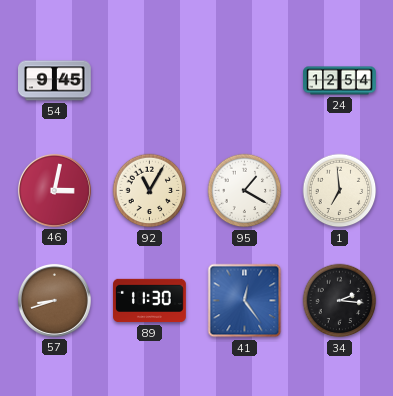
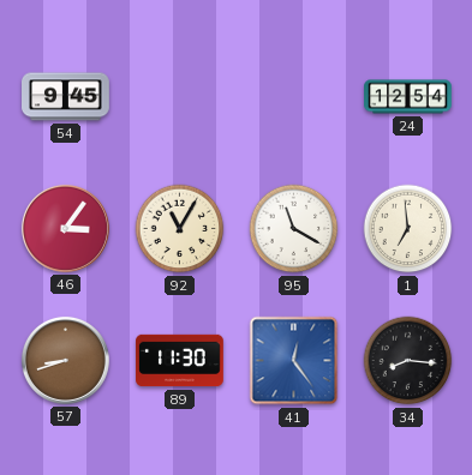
46: 3:02 -> 3:06
95: 1:20 -> 11:20
34: 2:16 -> 8:16
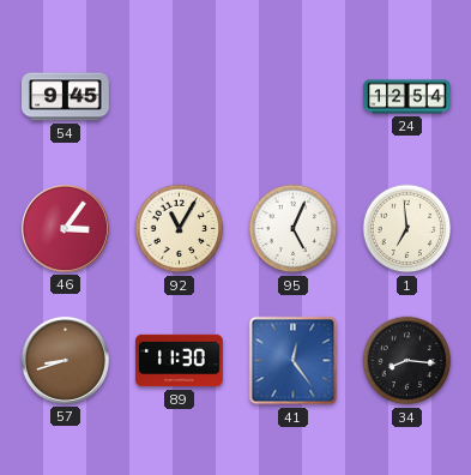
95: 11:20 -> 5:04
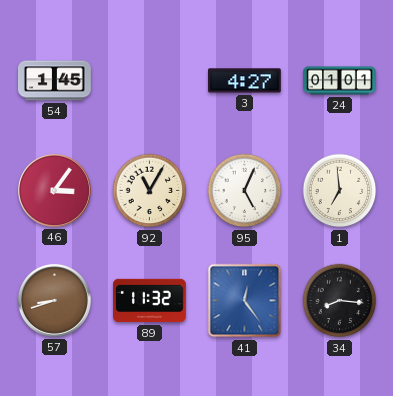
54: 9:45 -> 1:45
3: none -> 4:27
24: 12:54 -> 01:01
89: 11:30 -> 11:32
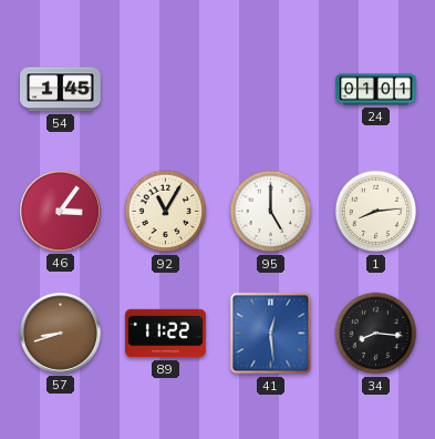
3: 4:27 -> none
95: 5:04 -> 5:00
1: 6:59 -> 8:14
89: 11:32 -> 11:22
41: 12:24 -> 12:29
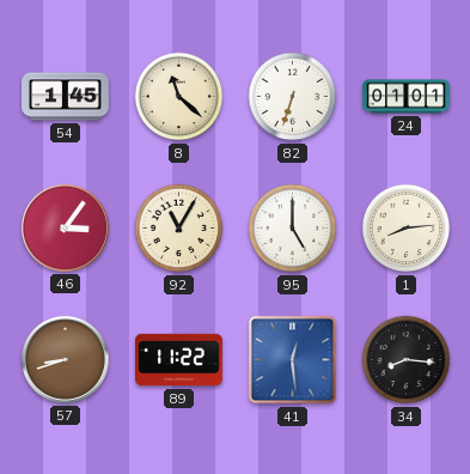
8: none -> 11:22
82: none -> 6:33
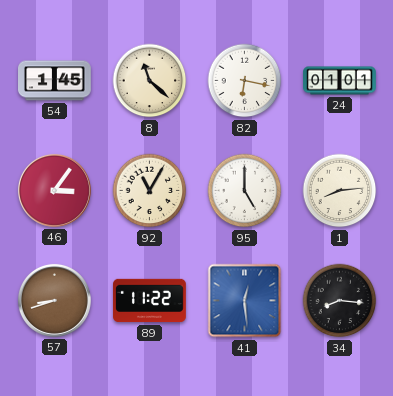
82: 6:33 -> 6:17
